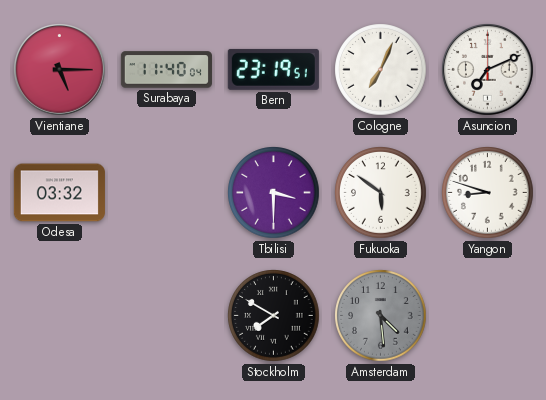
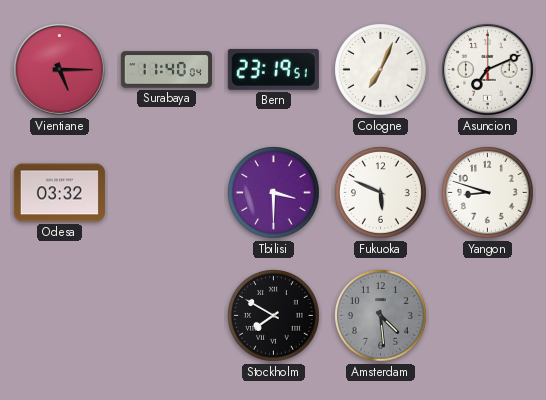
Fukuoka: 5:51 -> 5:49
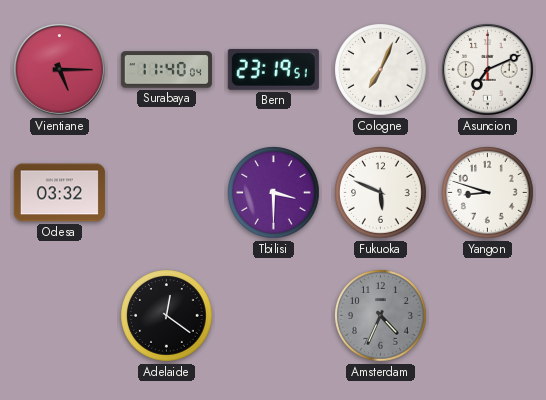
Adelaide: none -> 12:21
Stockholm: 7:50 -> none
Amsterdam: 4:29 -> 4:34
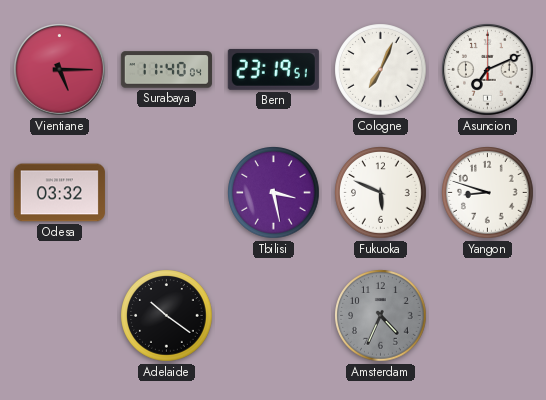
Tbilisi: 3:30 -> 3:28
Adelaide: 12:21 -> 10:21
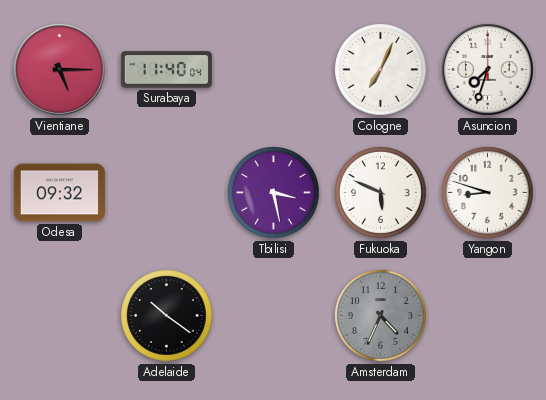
Bern: 23:19 -> none
Asuncion: 7:11 -> 7:33
Odesa: 03:32 -> 09:32
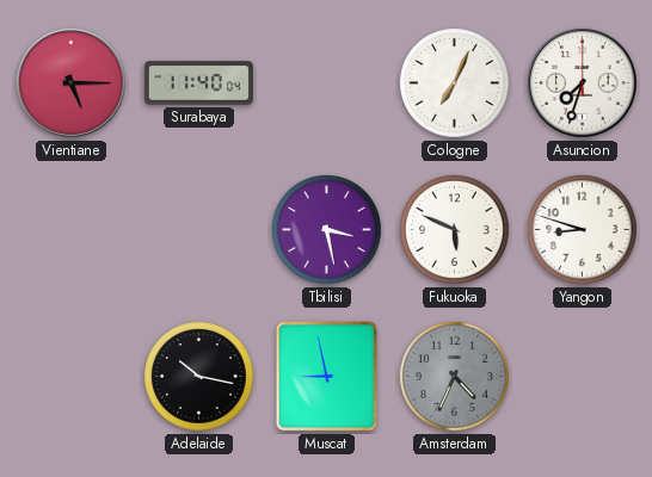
Odesa: 09:32 -> none
Adelaide: 10:21 -> 10:17
Muscat: none -> 8:58
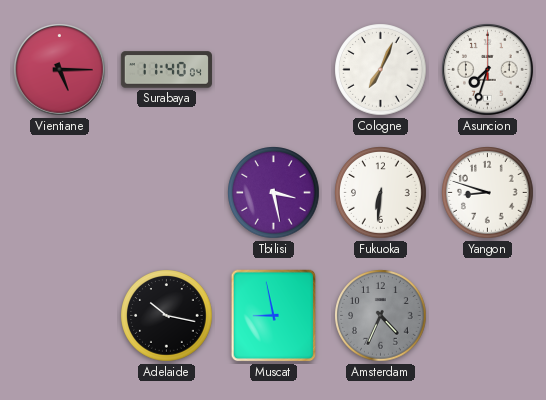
Fukuoka: 5:49 -> 6:31
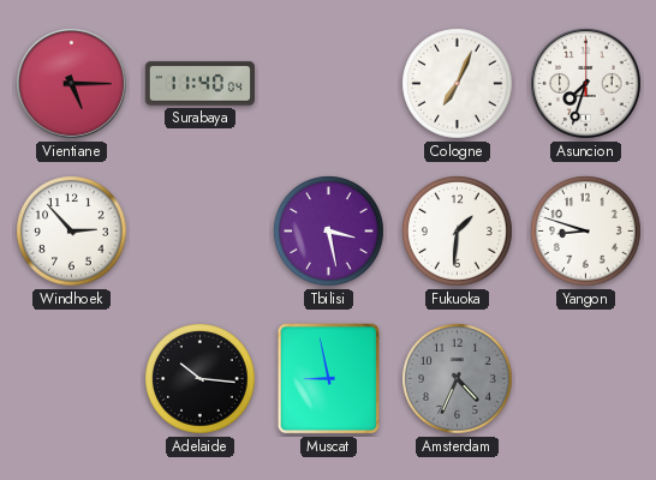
Windhoek: none -> 2:53
Fukuoka: 6:31 -> 1:31
Adelaide: 10:17 -> 10:16
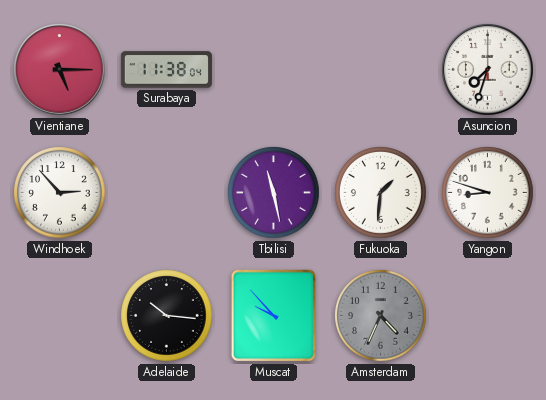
Surabaya: 11:40 -> 11:38
Cologne: 7:04 -> none
Tbilisi: 3:28 -> 11:28
Muscat: 8:58 -> 9:53
